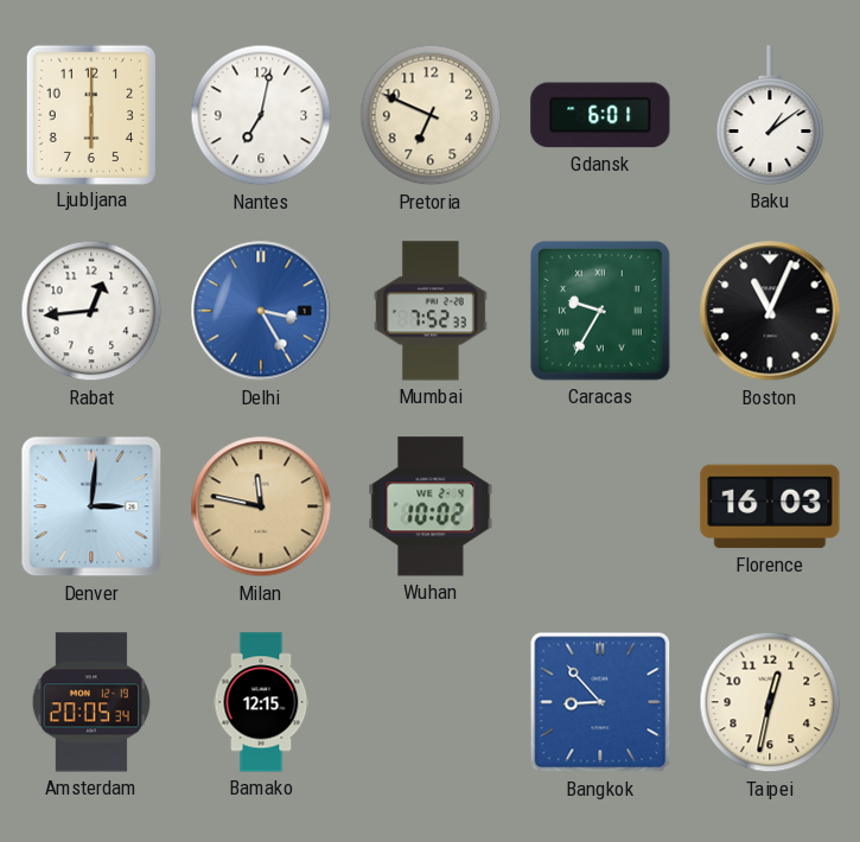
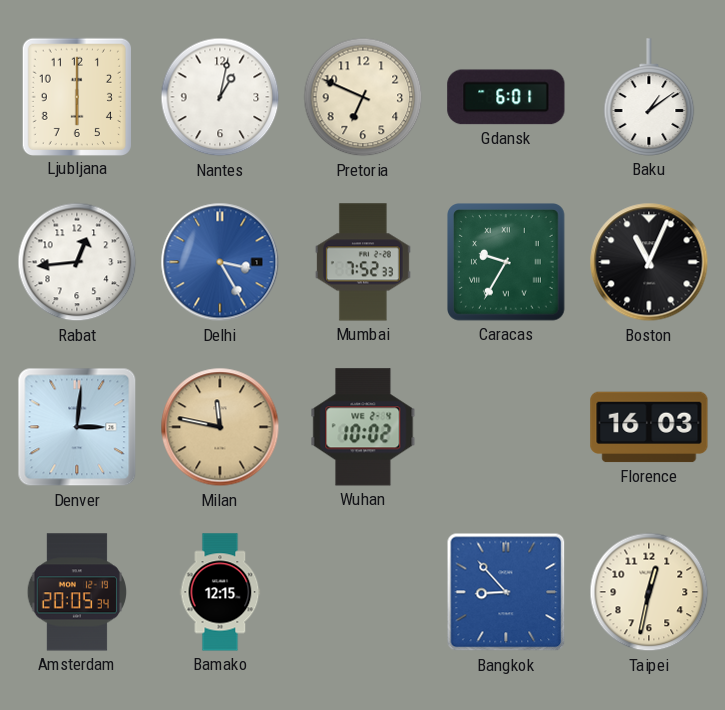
Nantes: 7:02 -> 1:02
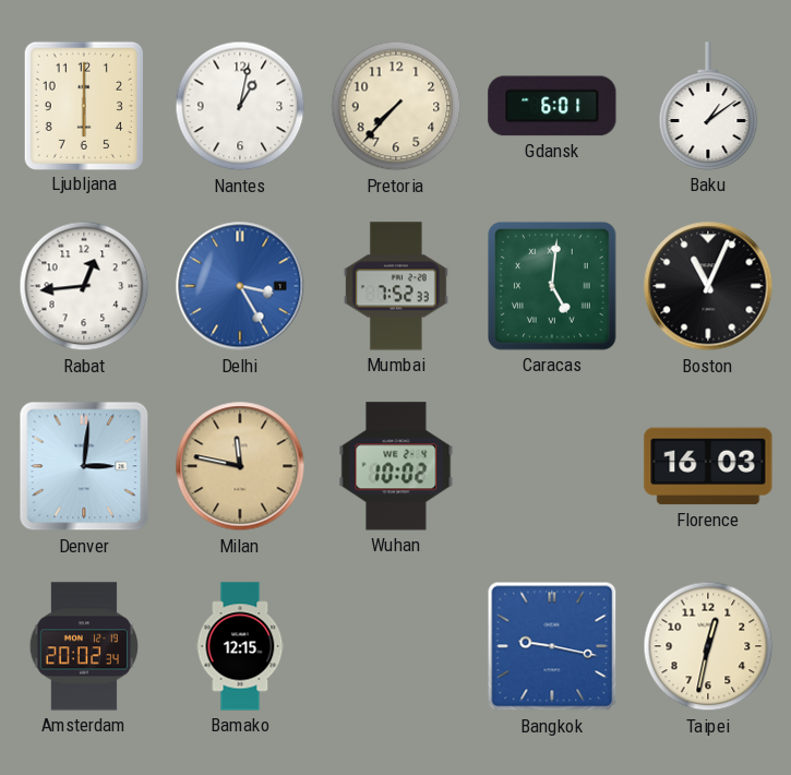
Pretoria: 6:49 -> 7:37
Caracas: 9:35 -> 5:01
Amsterdam: 20:05 -> 20:02
Bangkok: 8:53 -> 9:17
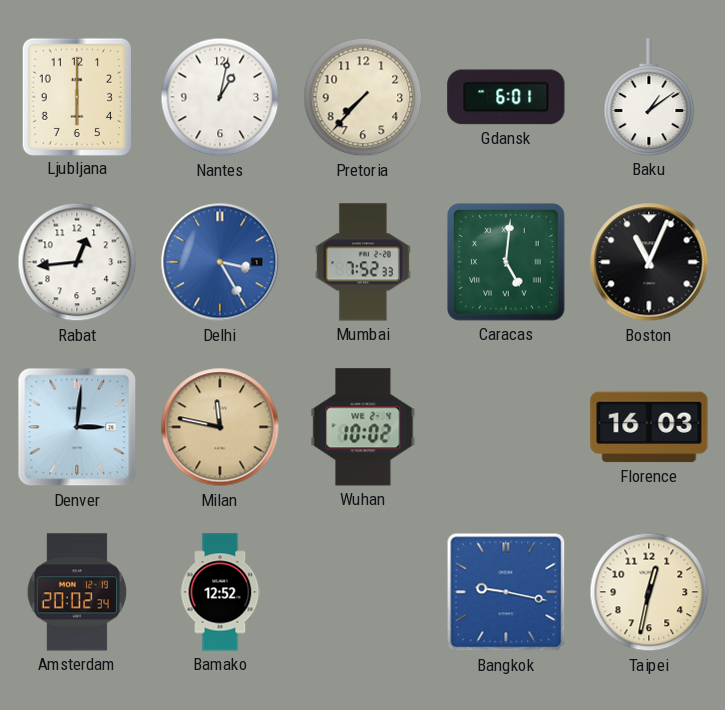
Bamako: 12:15 -> 12:52
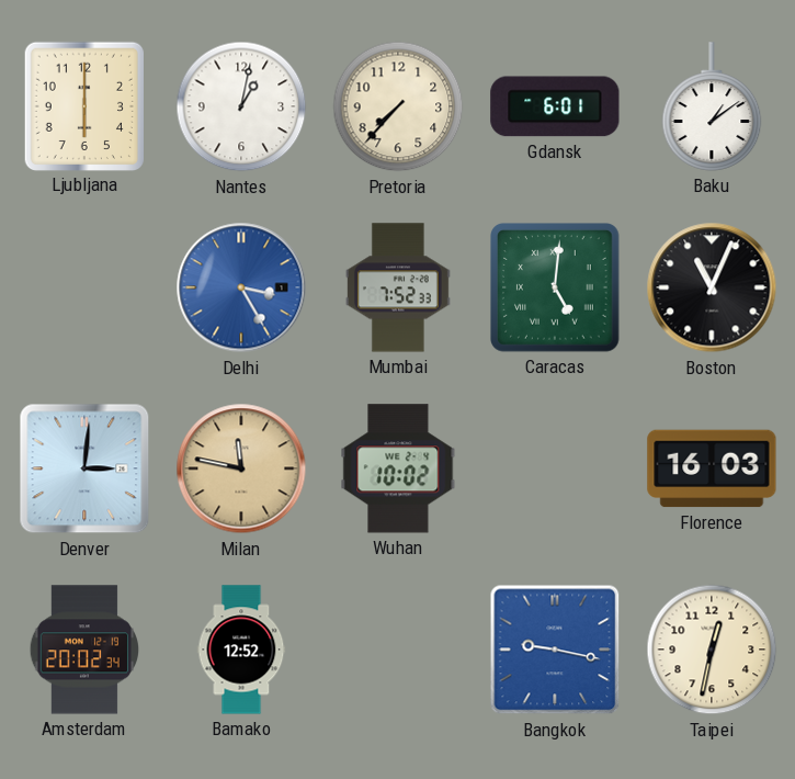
Rabat: 12:44 -> none
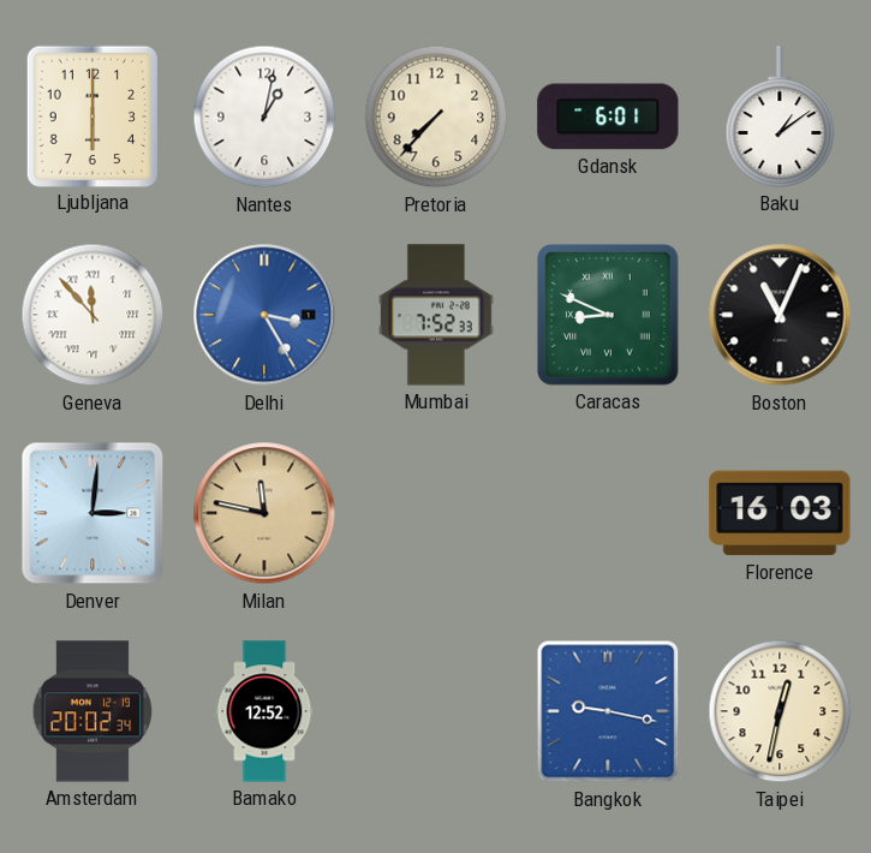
Geneva: none -> 11:53
Caracas: 5:01 -> 8:49
Wuhan: 10:02 -> none
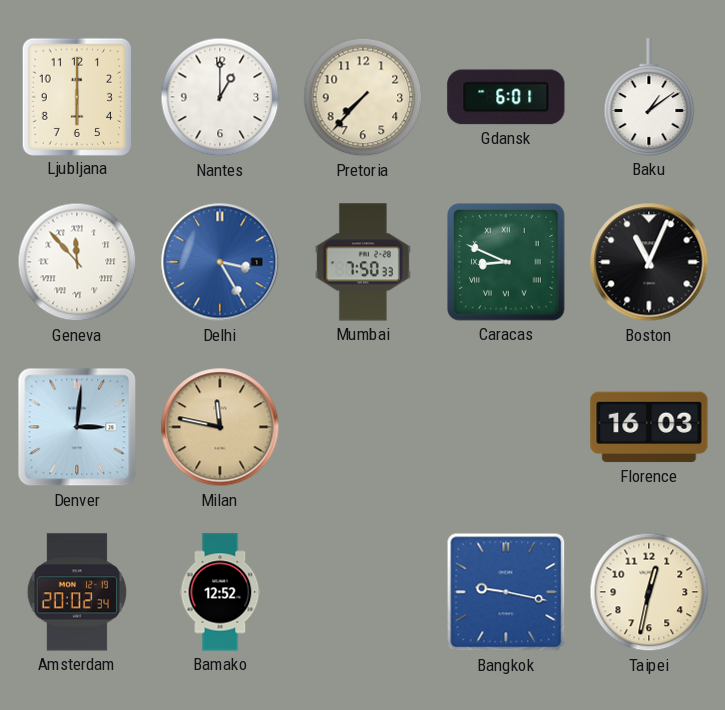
Nantes: 1:02 -> 1:00
Mumbai: 7:52 -> 7:50
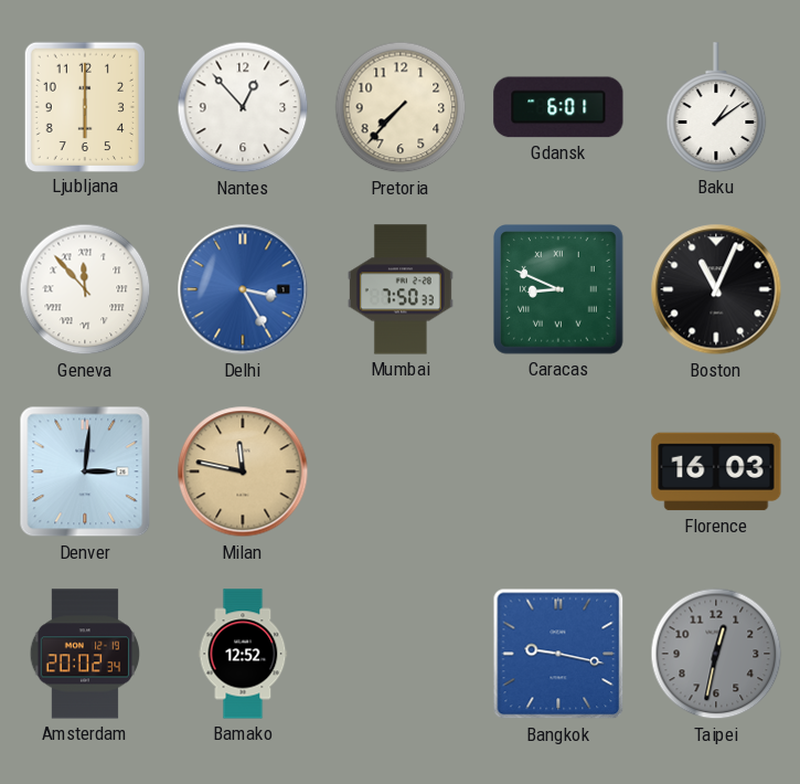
Nantes: 1:00 -> 12:53
Taipei dial: cream -> grey
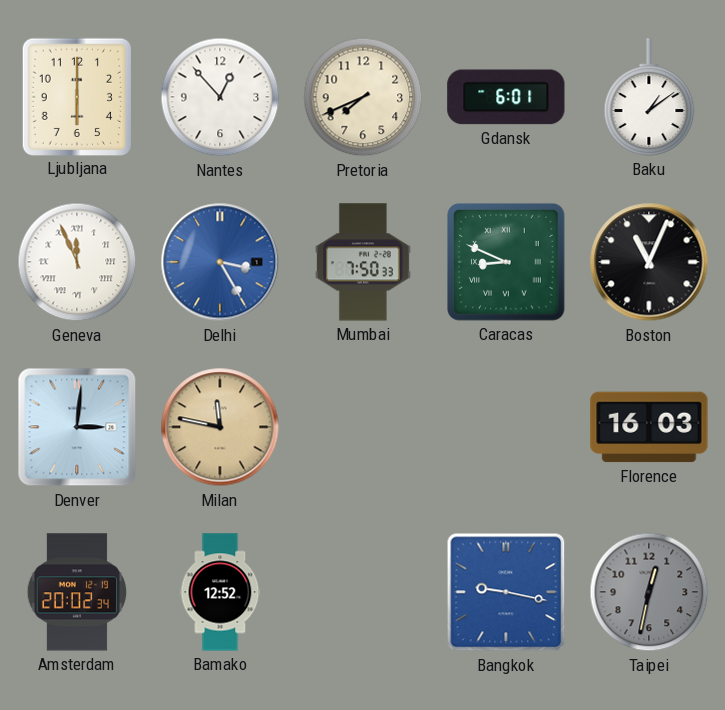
Pretoria: 7:37 -> 7:41
Geneva: 11:53 -> 11:56
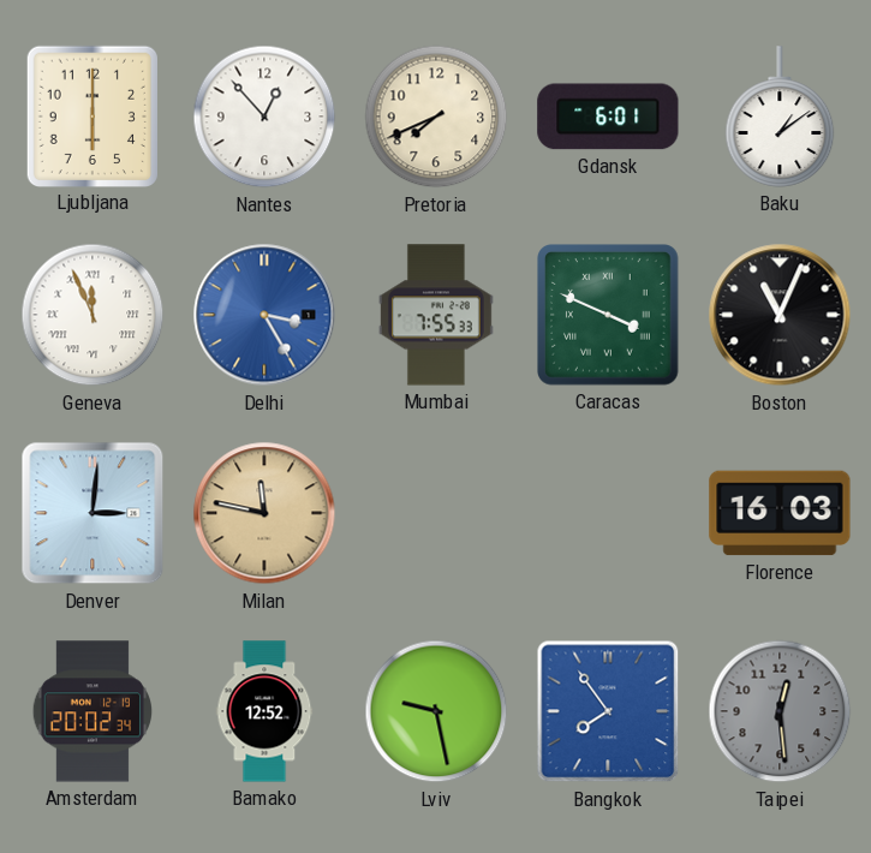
Mumbai: 7:50 -> 7:55
Caracas: 8:49 -> 3:49
Lviv: none -> 9:28
Bangkok: 9:17 -> 7:54
Taipei: 12:32 -> 12:29
